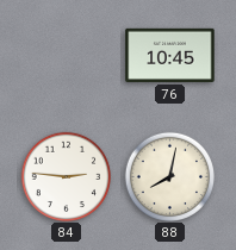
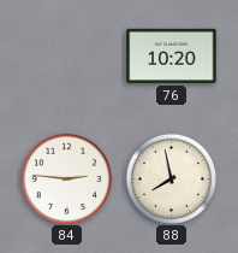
76: 10:45 -> 10:20
88: 8:02 -> 7:58
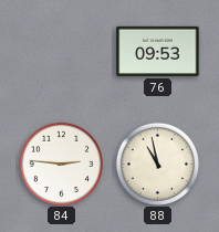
76: 10:20 -> 09:53
88: 7:58 -> 10:58
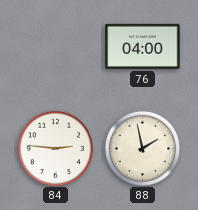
76: 09:53 -> 04:00
88: 10:58 -> 1:58
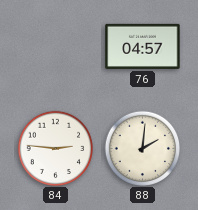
76: 04:00 -> 04:57
88: 1:58 -> 2:01
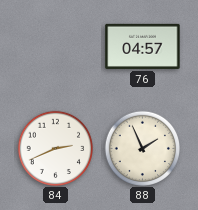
84: 2:46 -> 2:41
88: 2:01 -> 1:56
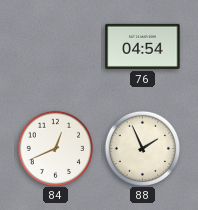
76: 04:57 -> 04:54
84: 2:41 -> 12:41
